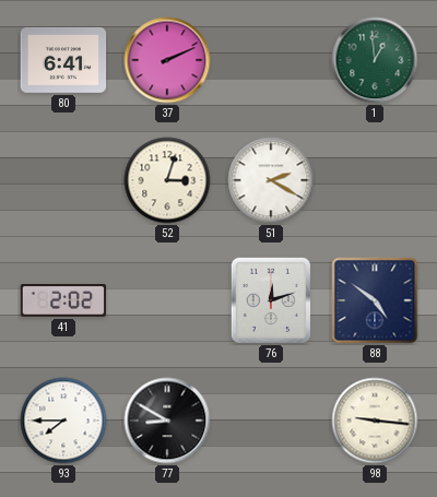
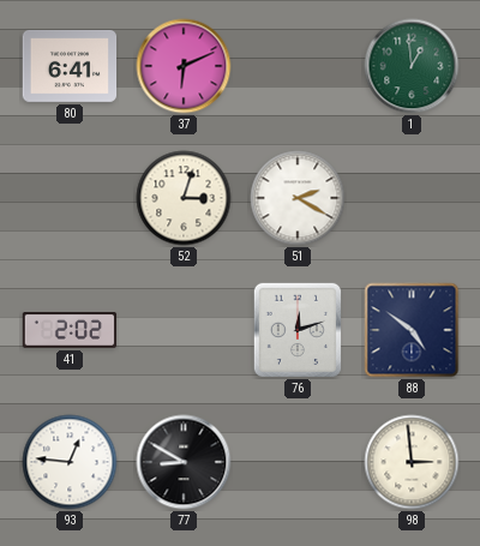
37: 2:11 -> 6:11
93: 7:45 -> 12:46
98: 9:16 -> 2:59
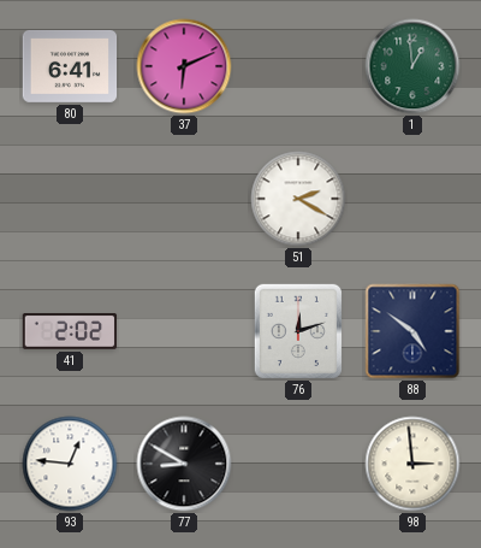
52: 3:03 -> none
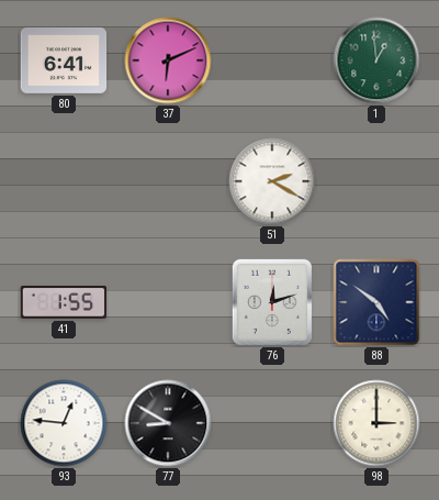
41: 2:02 -> 1:55
98: 2:59 -> 3:00
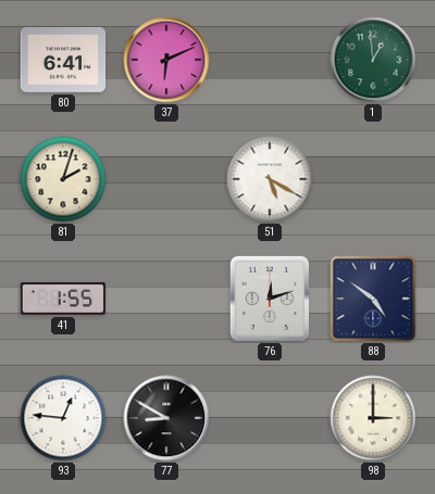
81: none -> 2:03
51: 2:20 -> 5:20
